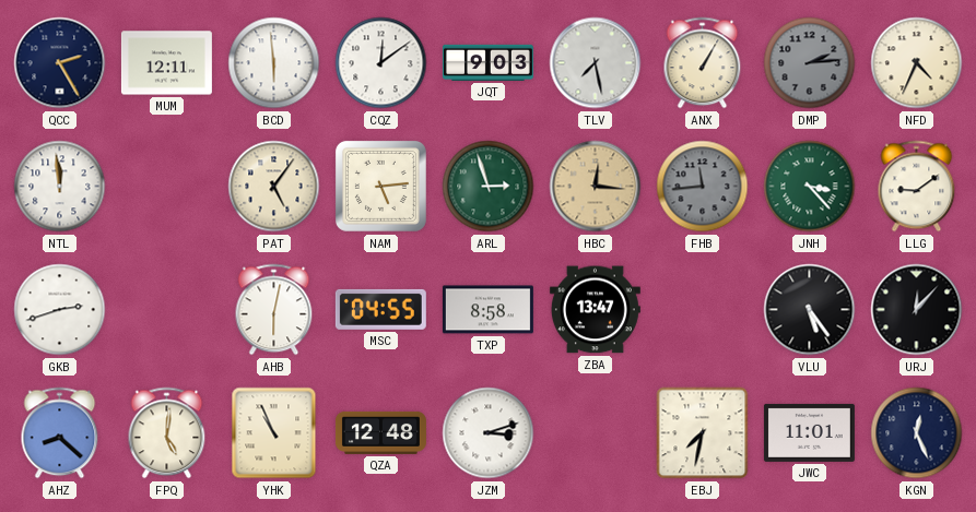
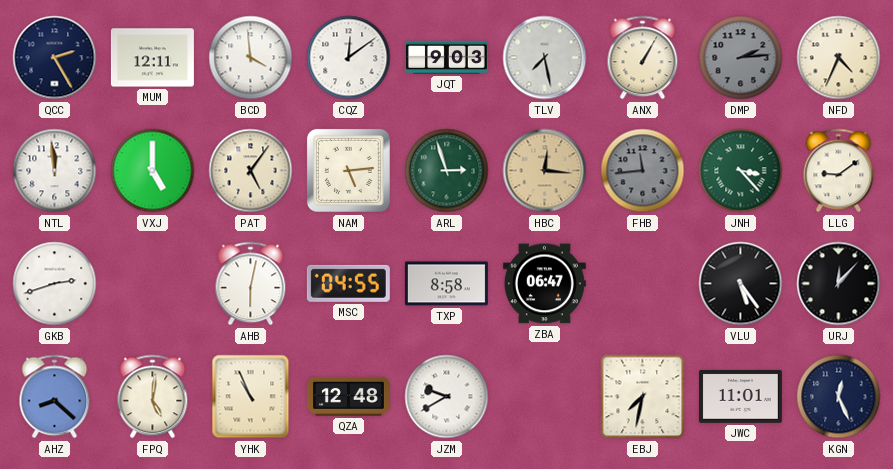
BCD: 5:59 -> 3:59
VXJ: none -> 5:00
ZBA: 13:47 -> 06:47
JZM: 3:12 -> 9:40
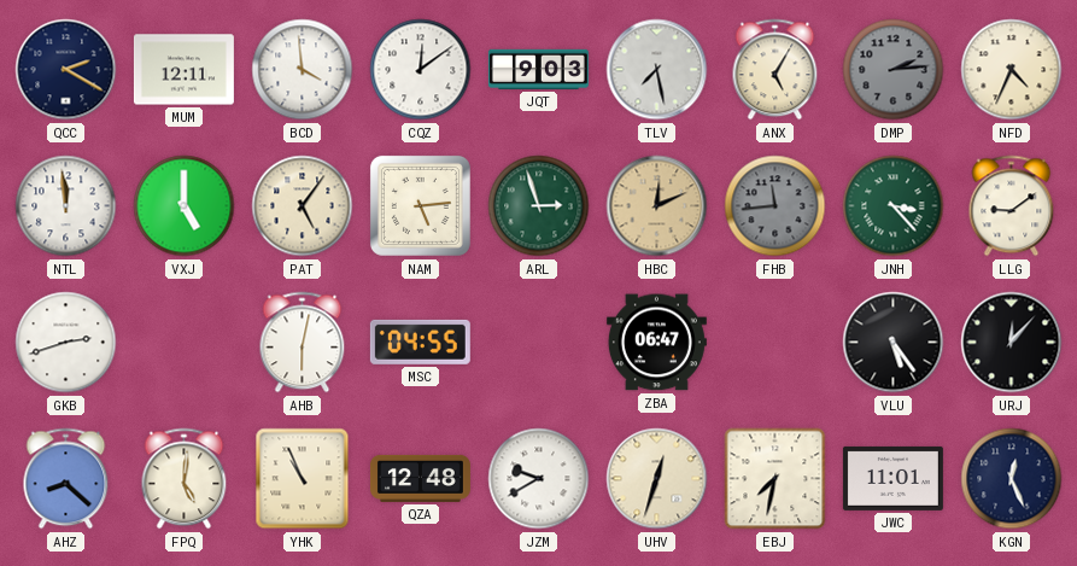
QCC: 2:25 -> 2:20
ANX: 1:05 -> 5:05
HBC: 12:16 -> 12:11
TXP: 8:58 -> none
UHV: none -> 12:33
